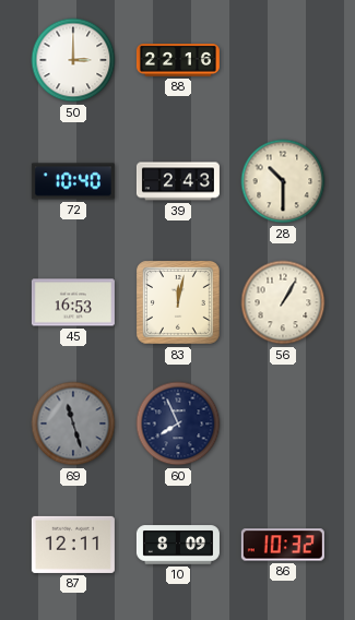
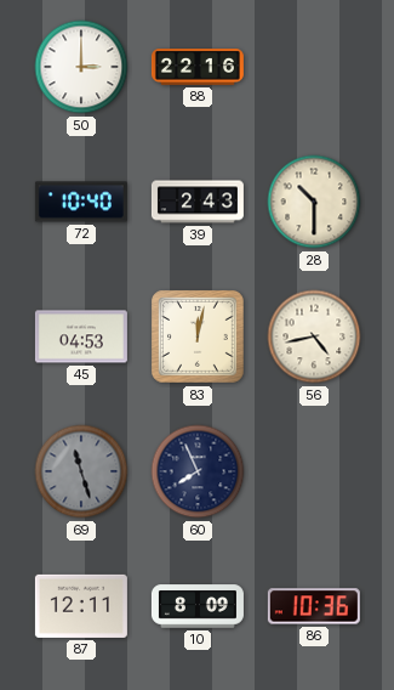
45: 16:53 -> 04:53
56: 1:05 -> 4:43
86: 10:32 -> 10:36
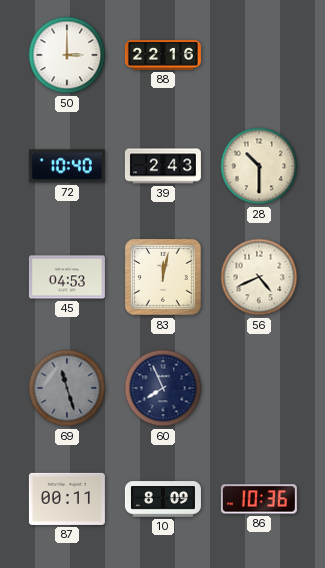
56: 4:43 -> 4:41
87: 12:11 -> 00:11
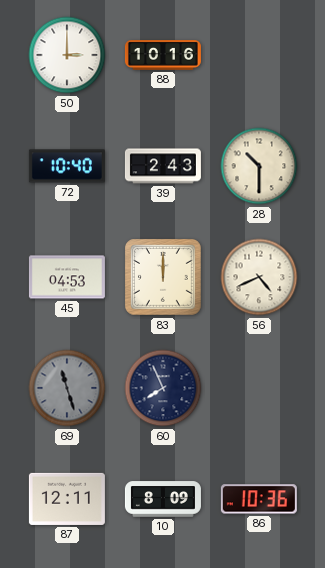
88: 22:16 -> 10:16
83: 12:02 -> 12:00
87: 00:11 -> 12:11
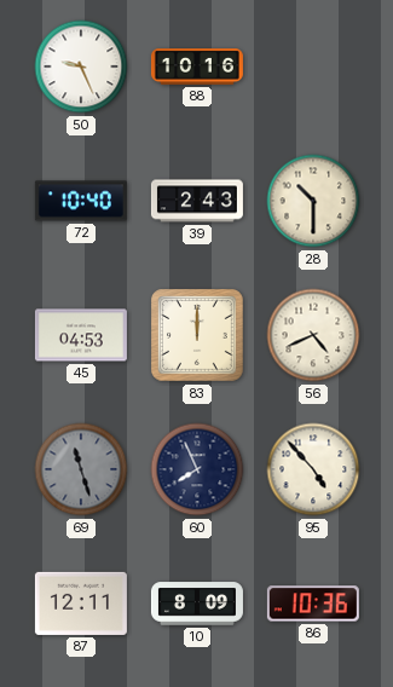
50: 3:00 -> 9:26
95: none -> 4:53
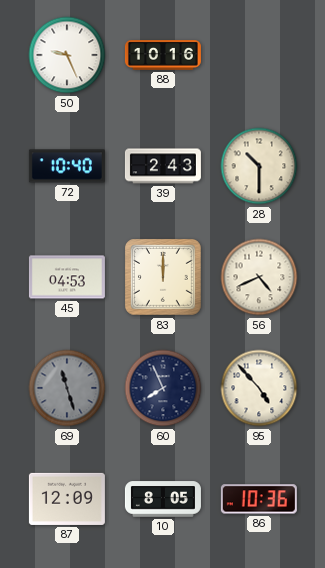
87: 12:11 -> 12:09
10: 8:09 -> 8:05
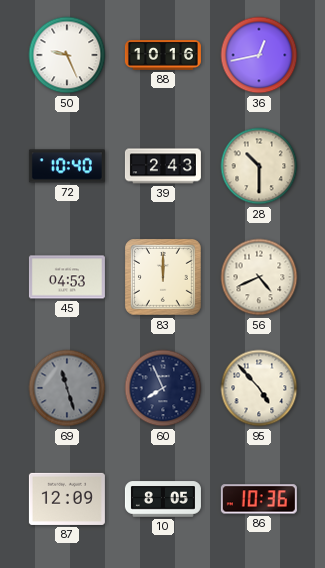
36: none -> 12:43
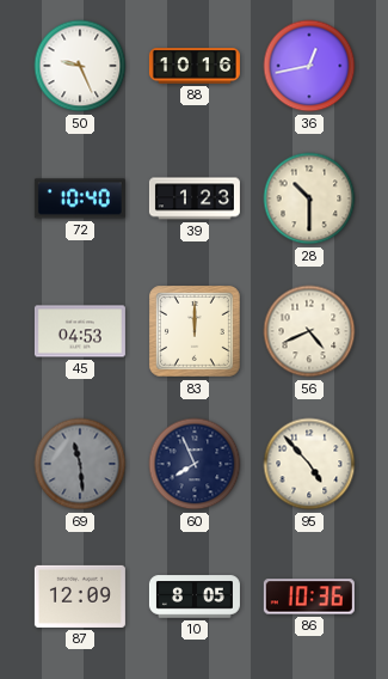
39: 2:43 -> 1:23
69: 11:27 -> 11:29
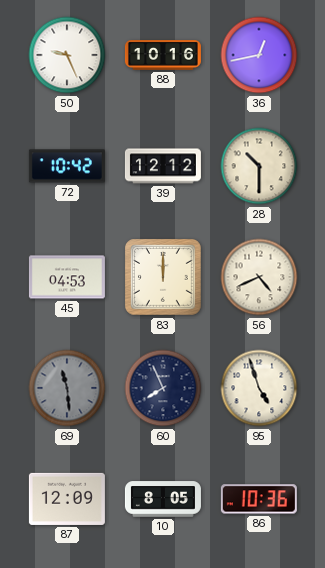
72: 10:40 -> 10:42
39: 1:23 -> 12:12
95: 4:53 -> 4:57
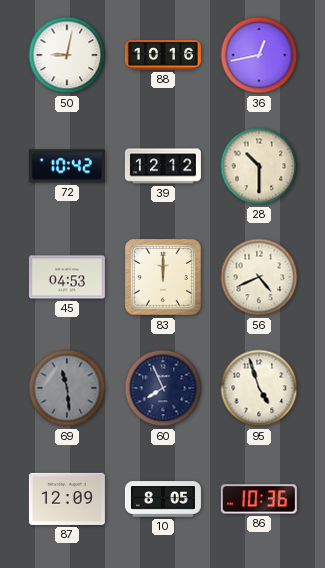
50: 9:26 -> 9:02
